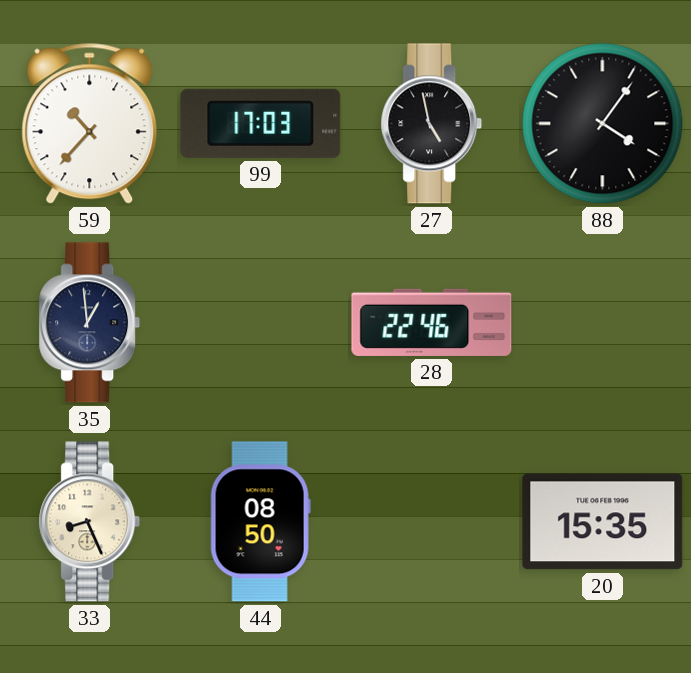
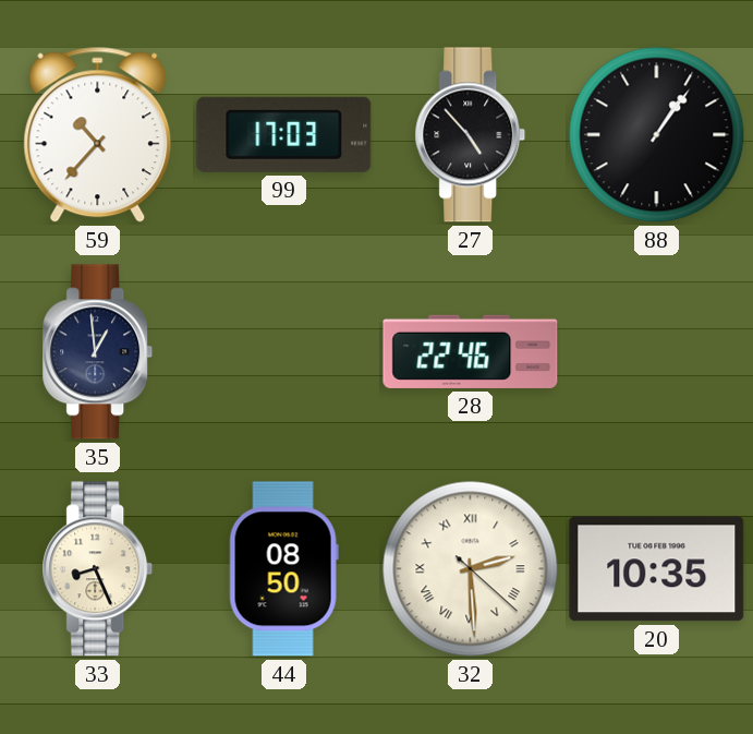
27: 4:58 -> 4:53
88: 4:06 -> 1:06
32: none -> 2:29
20: 15:35 -> 10:35
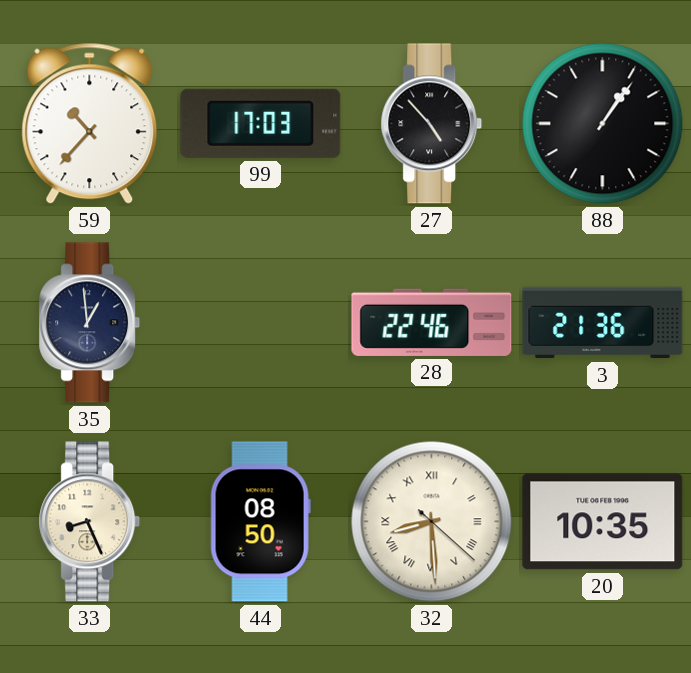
3: none -> 21:36
32: 2:29 -> 8:29
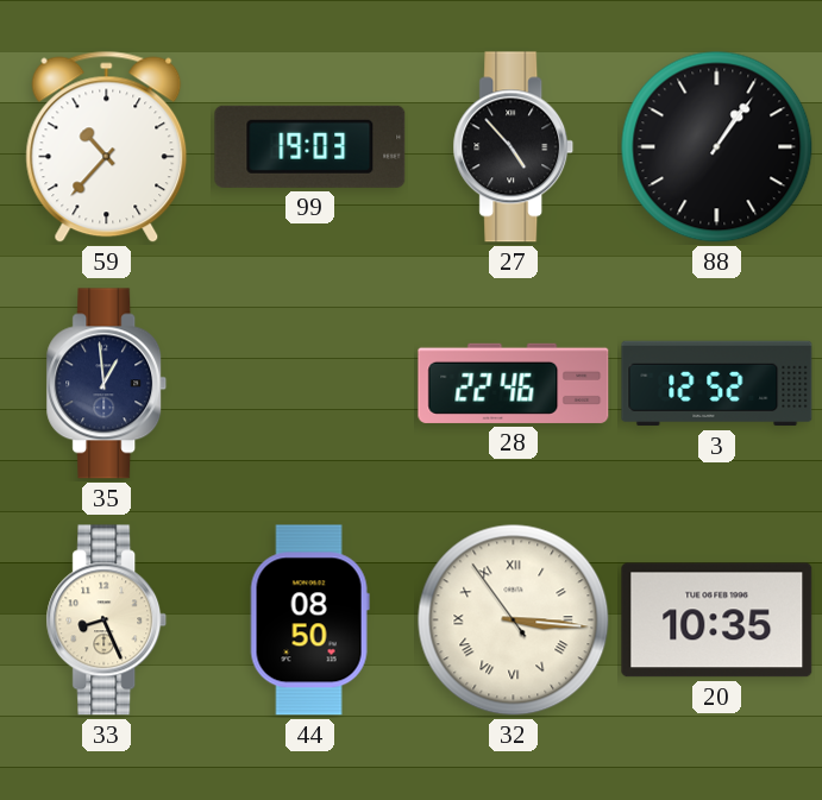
99: 17:03 -> 19:03
3: 21:36 -> 12:52
32: 8:29 -> 3:15
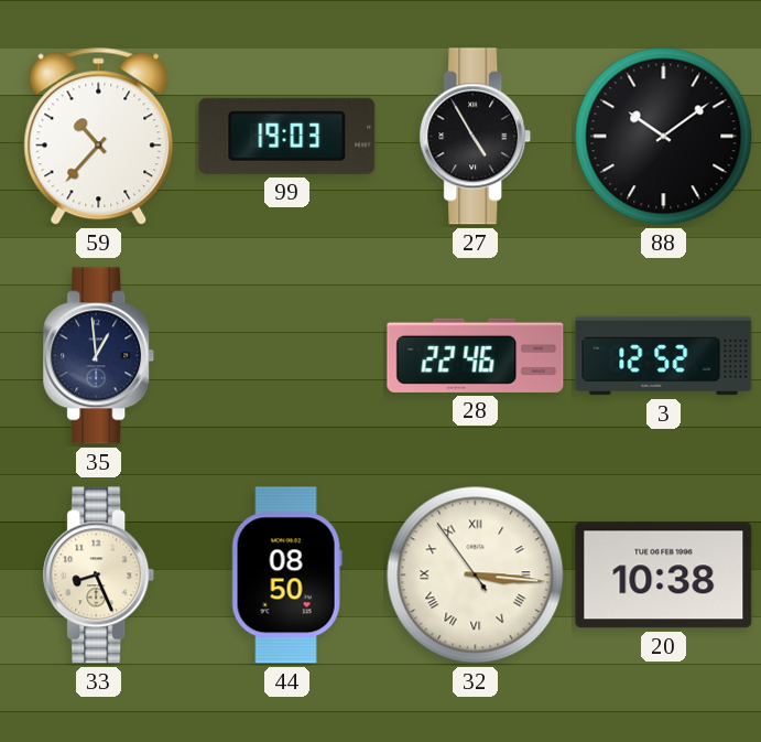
27: 4:53 -> 4:55
88: 1:06 -> 10:09
20: 10:35 -> 10:38
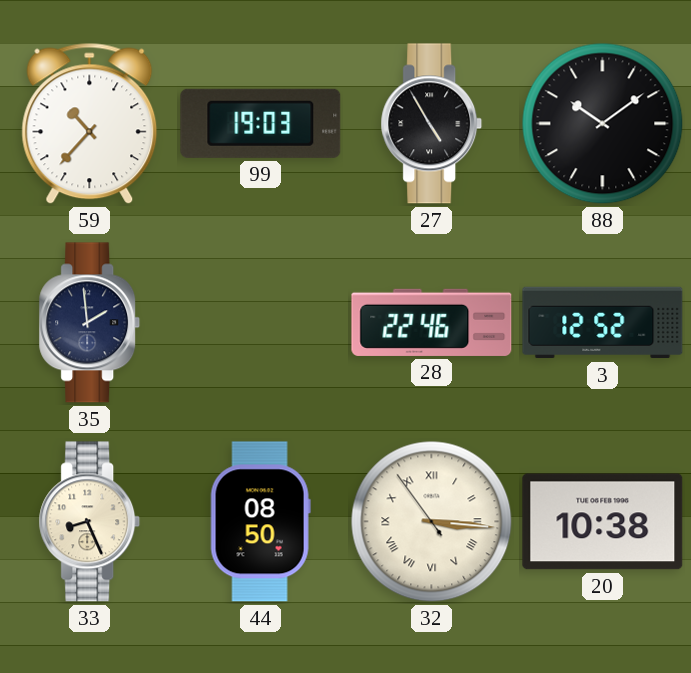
35: 12:59 -> 1:59
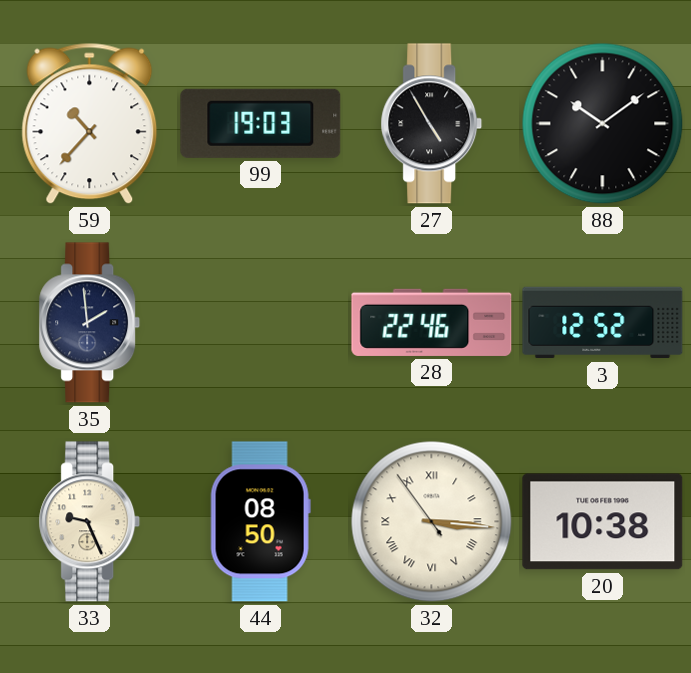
33: 8:26 -> 9:26
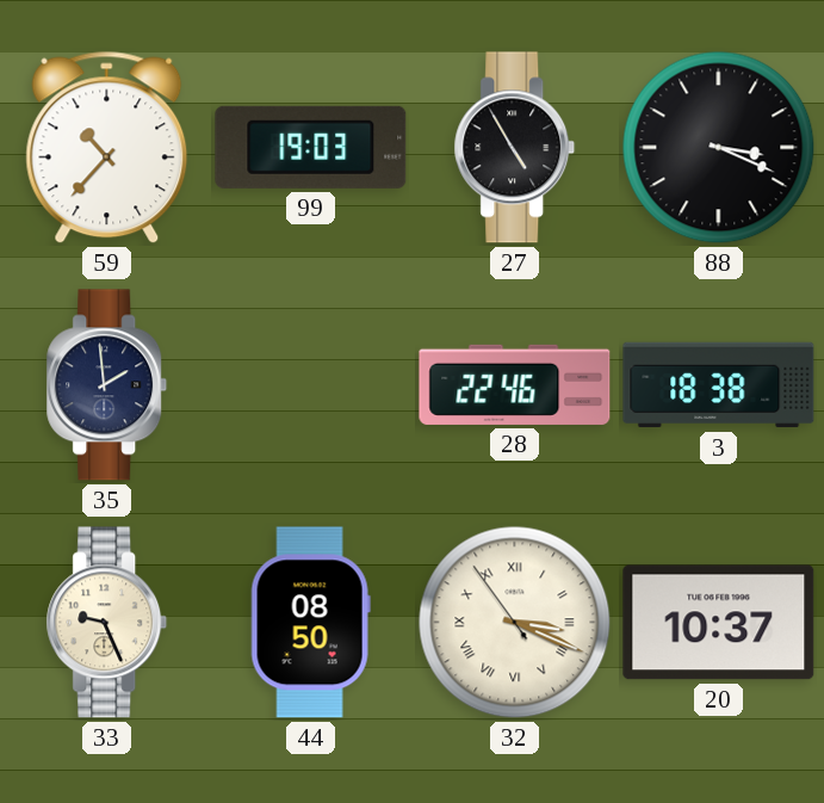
88: 10:09 -> 3:19
3: 12:52 -> 18:38
32: 3:15 -> 3:18
20: 10:38 -> 10:37
